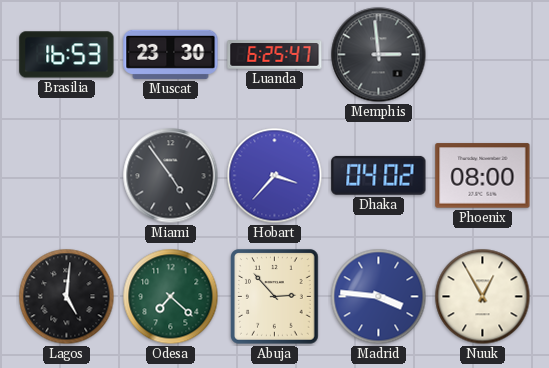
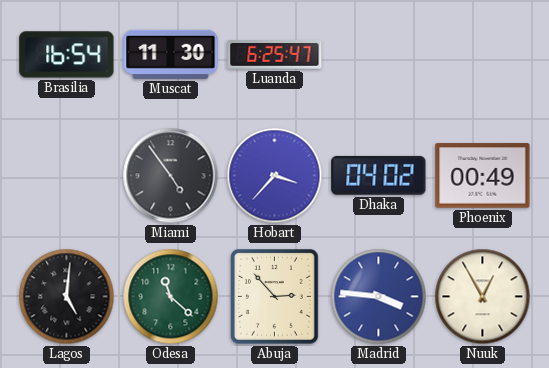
Brasilia: 16:53 -> 16:54
Muscat: 23:30 -> 11:30
Memphis: 2:59 -> none
Phoenix: 08:00 -> 00:49
Odesa: 7:22 -> 11:22
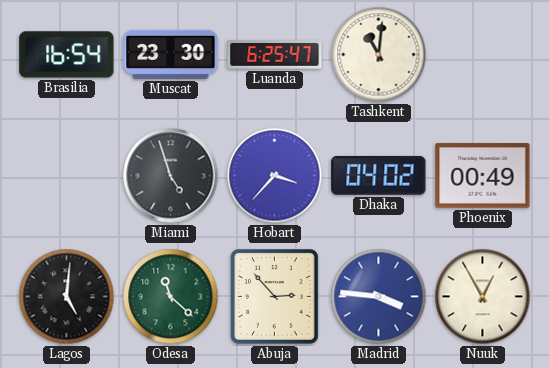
Muscat: 11:30 -> 23:30
Tashkent: none -> 11:01
Miami: 4:54 -> 4:57
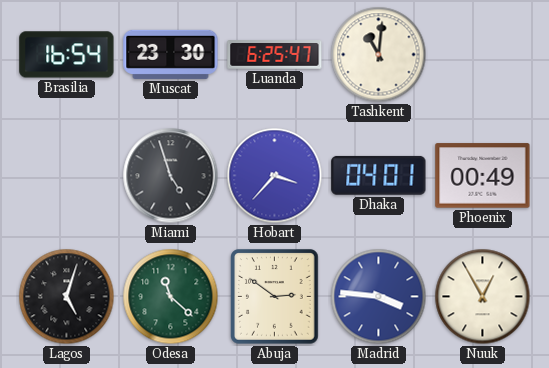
Dhaka: 04:02 -> 04:01
Lagos: 5:01 -> 5:03
Abuja: 2:53 -> 2:51
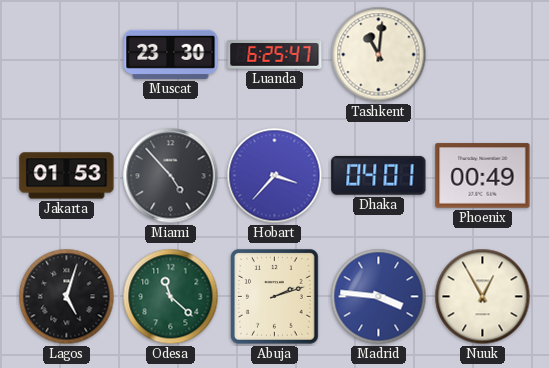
Brasilia: 16:54 -> none
Jakarta: none -> 01:53
Miami: 4:57 -> 4:53
Abuja: 2:51 -> 2:12
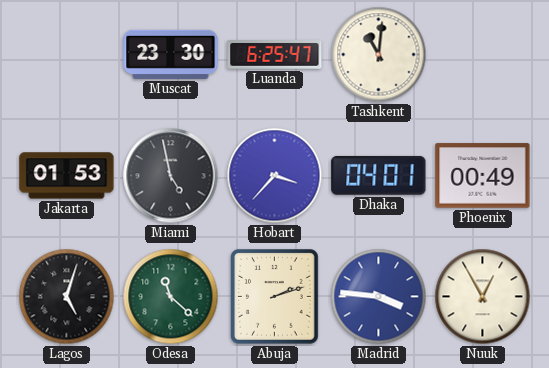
Miami: 4:53 -> 4:58
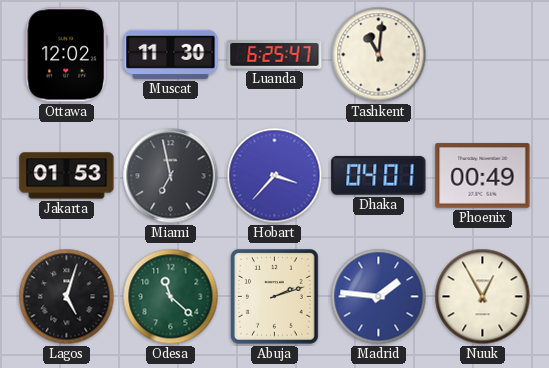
Ottawa: none -> 12:02
Muscat: 23:30 -> 11:30
Miami: 4:58 -> 6:58
Madrid: 3:46 -> 1:46
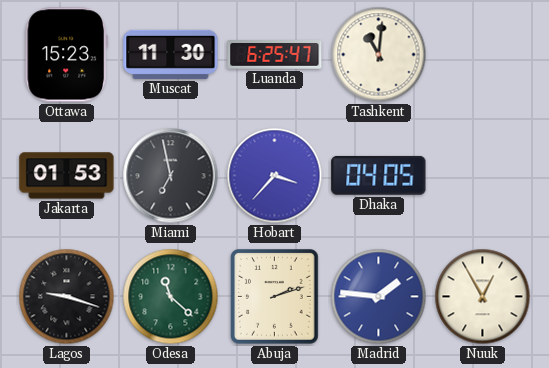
Ottawa: 12:02 -> 15:23
Dhaka: 04:01 -> 04:05
Phoenix: 00:49 -> none
Lagos: 5:03 -> 9:18
